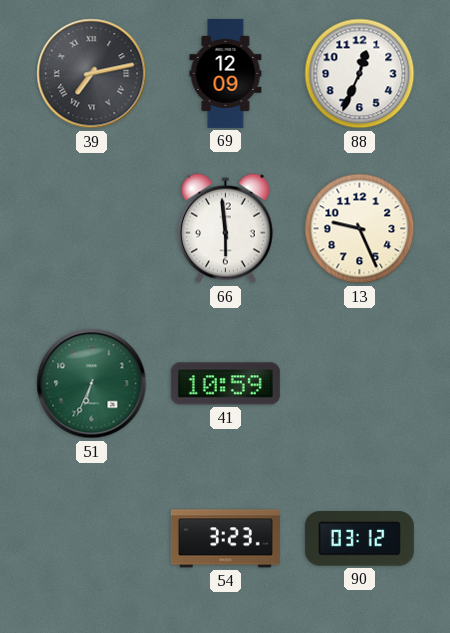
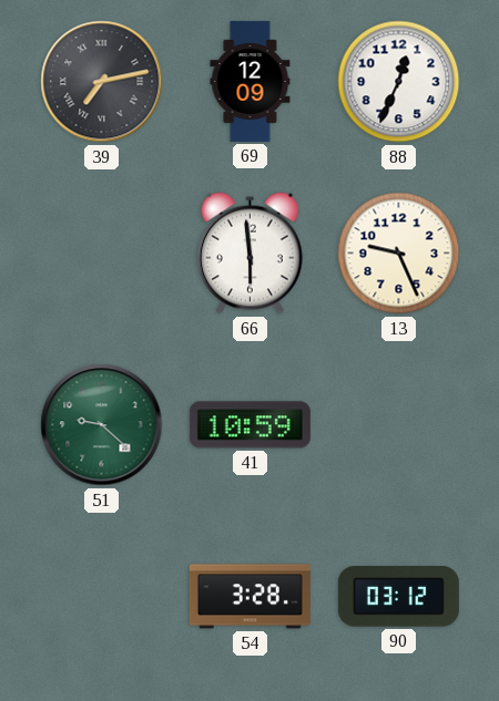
51: 6:34 -> 9:22
54: 3:23 -> 3:28
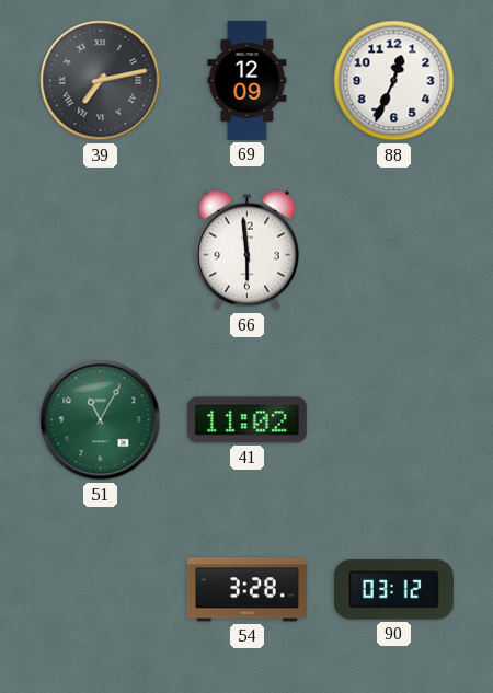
13: 9:26 -> none
51: 9:22 -> 11:05
41: 10:59 -> 11:02
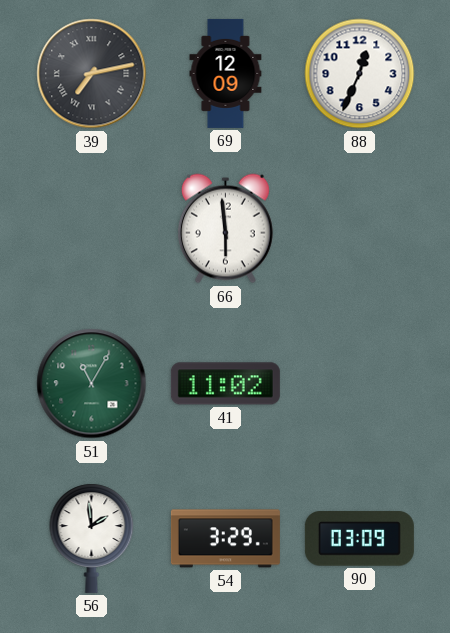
56: none -> 1:59
54: 3:28 -> 3:29
90: 03:12 -> 03:09
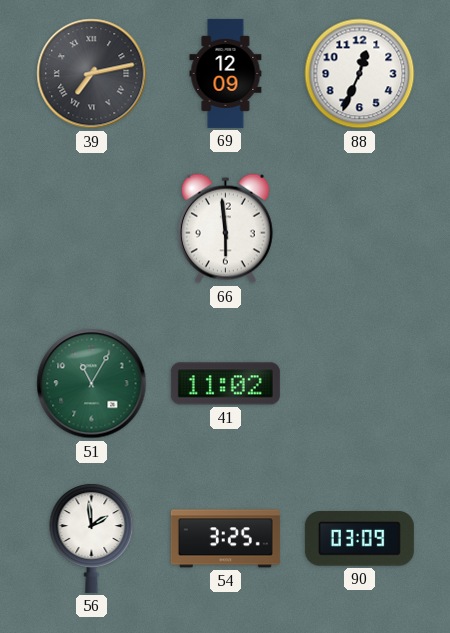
54: 3:29 -> 3:25
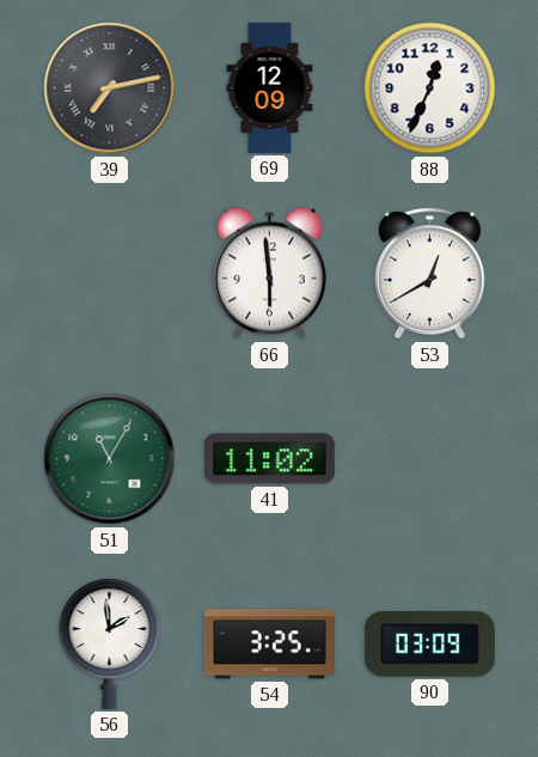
53: none -> 12:40
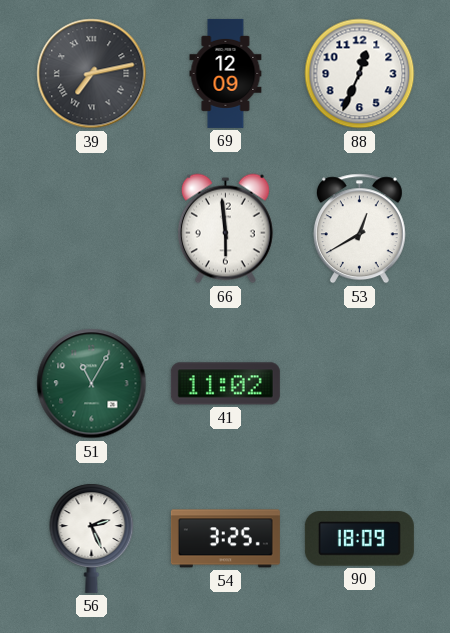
56: 1:59 -> 2:26
90: 03:09 -> 18:09
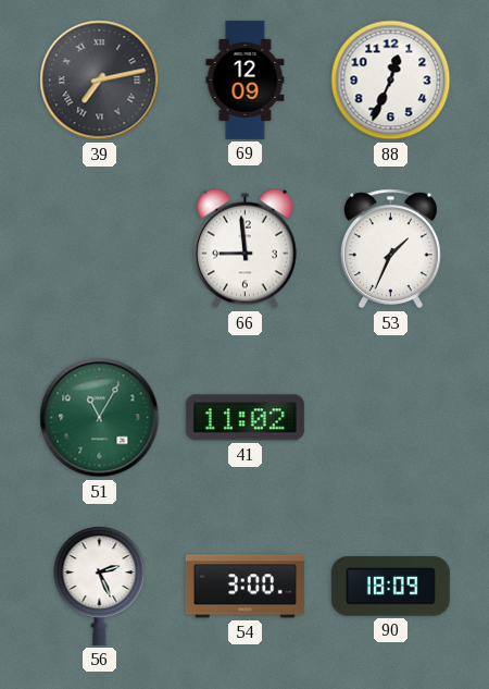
66: 5:59 -> 8:59
53: 12:40 -> 1:34
54: 3:25 -> 3:00
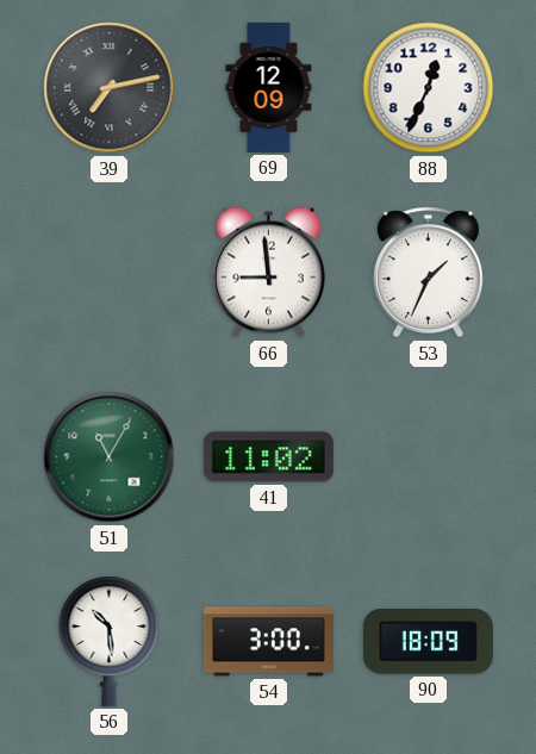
56: 2:26 -> 10:29
